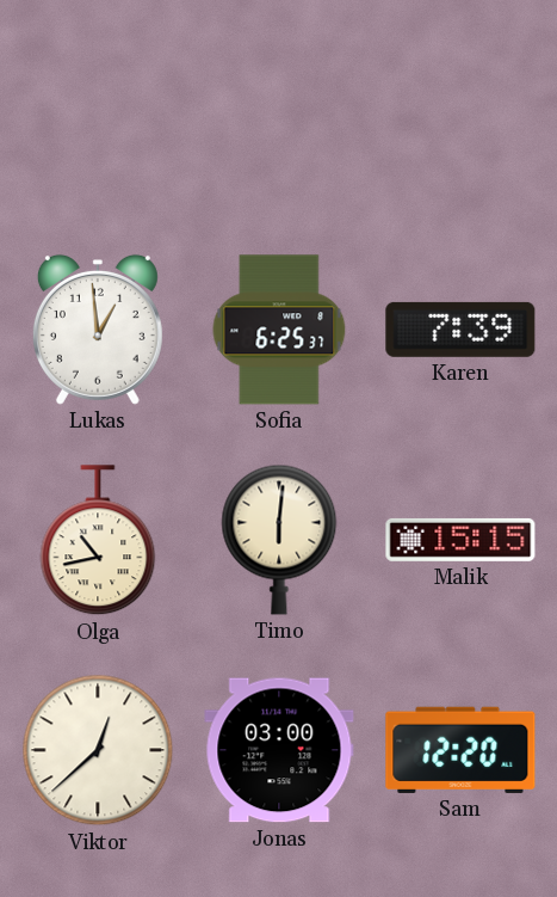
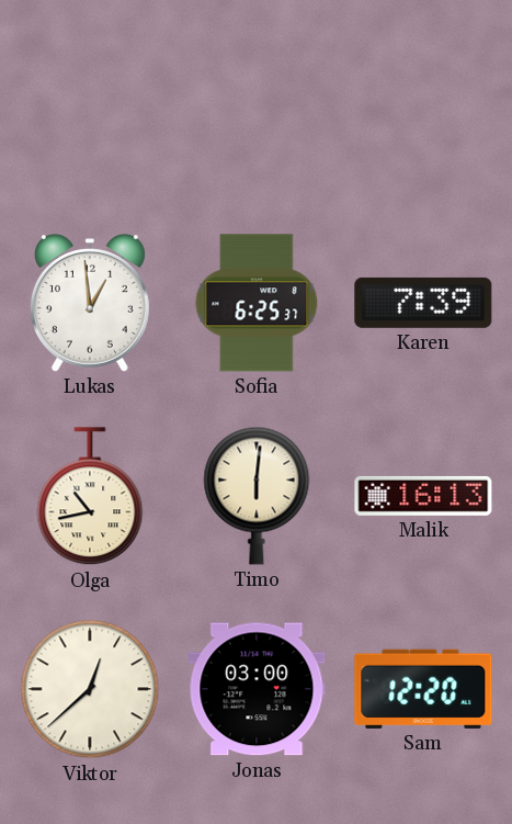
Malik: 15:15 -> 16:13
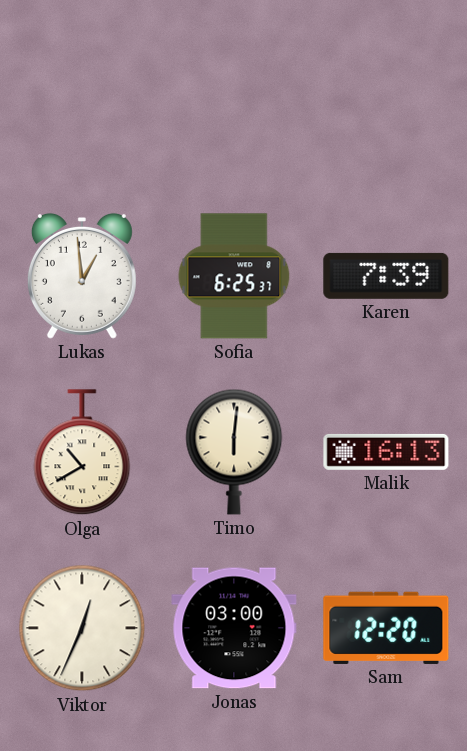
Olga: 10:43 -> 10:40
Viktor: 12:38 -> 12:34
